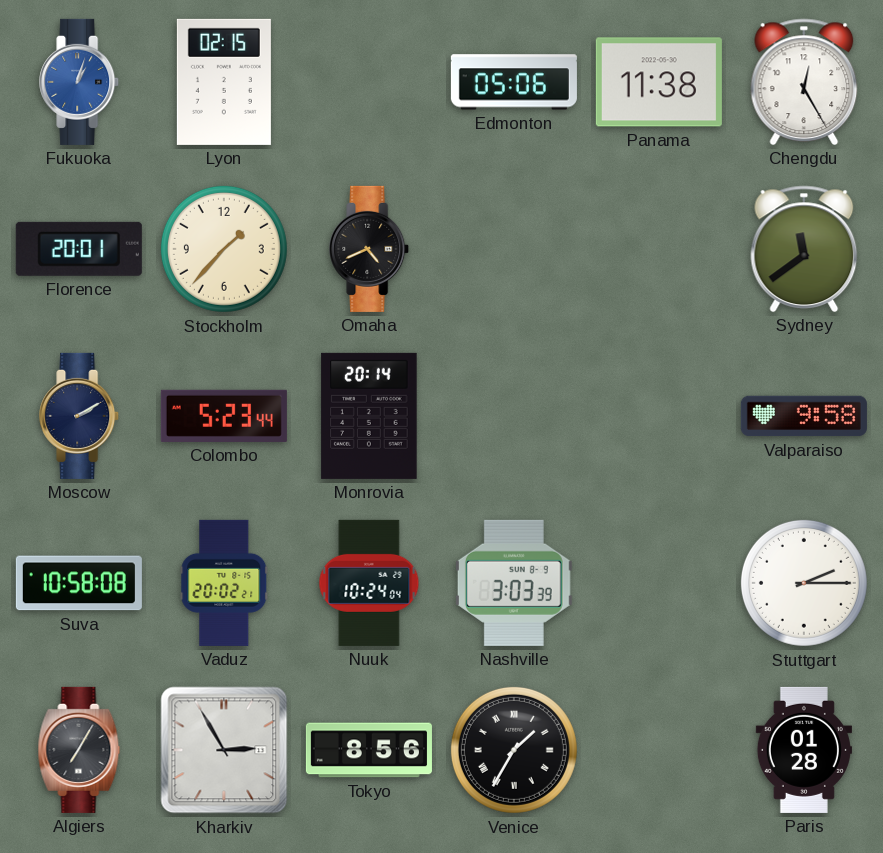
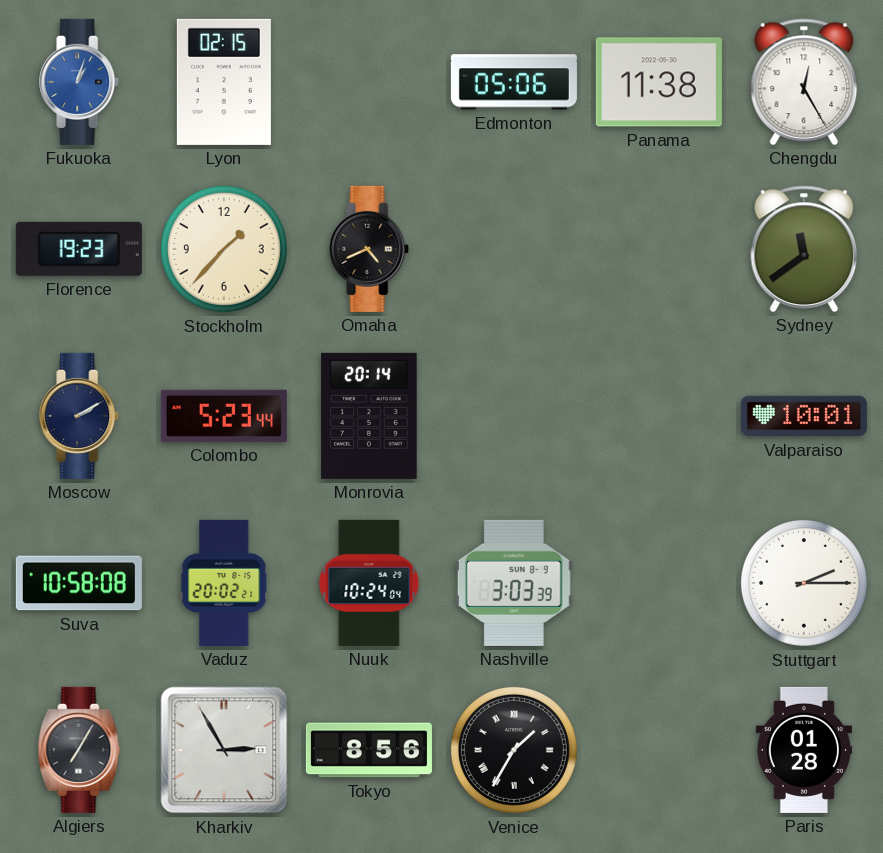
Florence: 20:01 -> 19:23
Valparaiso: 9:58 -> 10:01
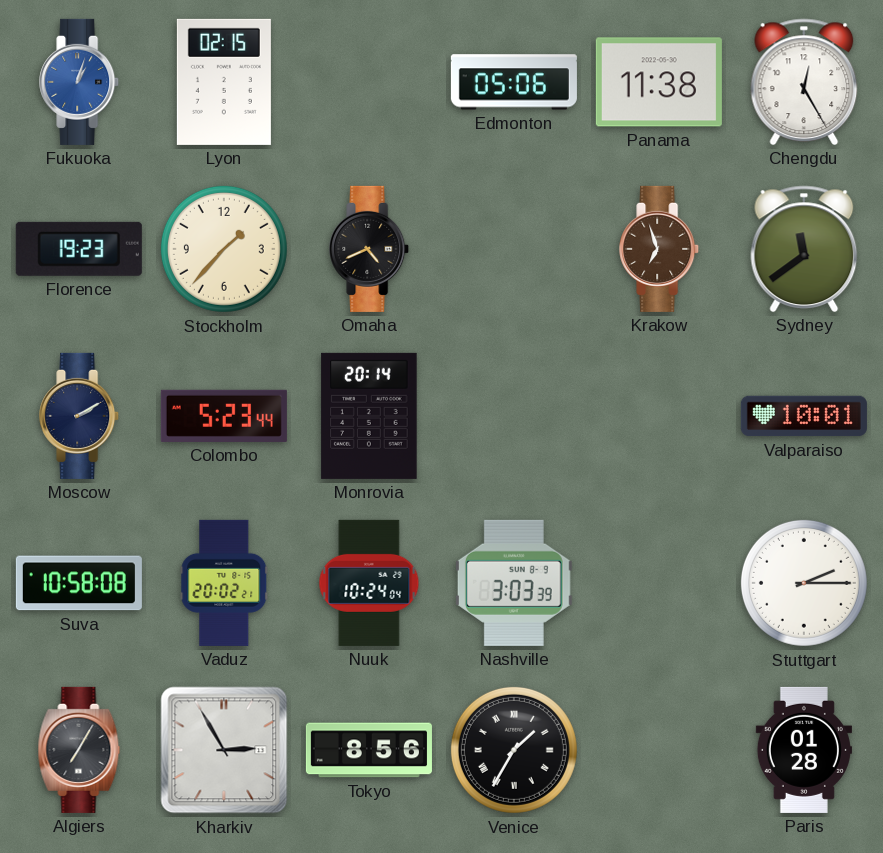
Krakow: none -> 6:57
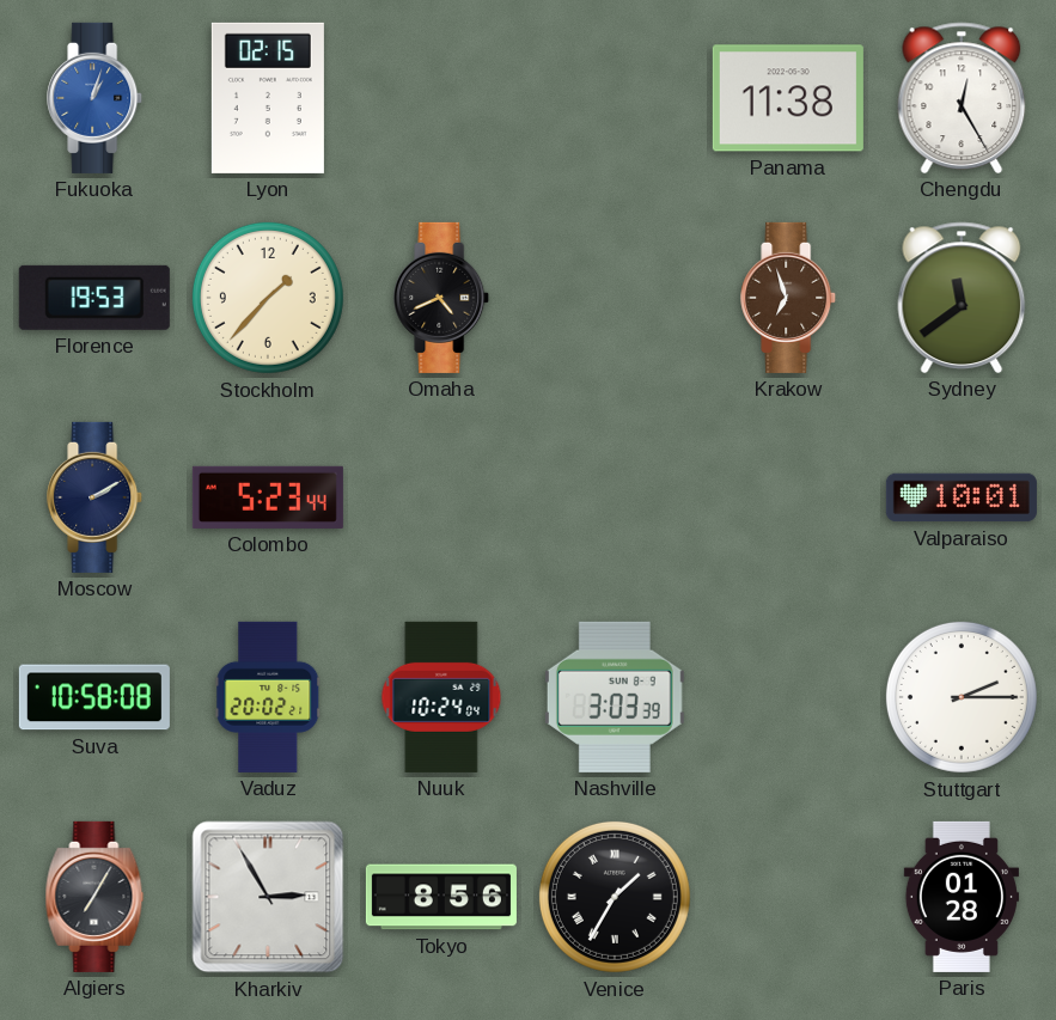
Edmonton: 05:06 -> none
Florence: 19:23 -> 19:53
Monrovia: 20:14 -> none
